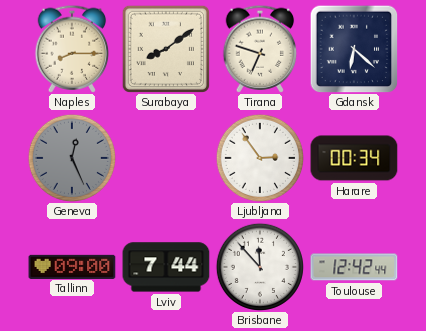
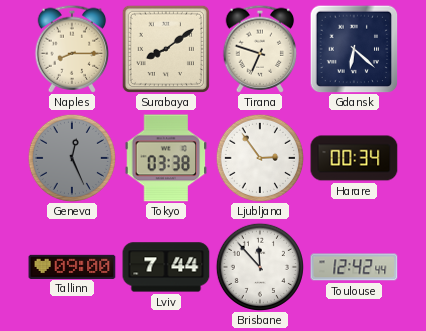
Tokyo: none -> 03:38
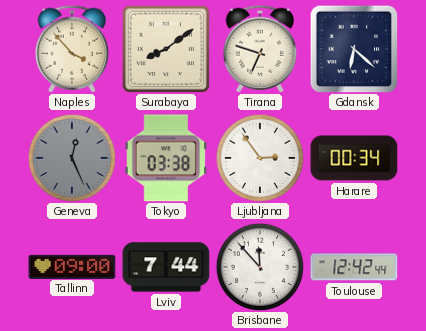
Naples: 8:15 -> 3:53
